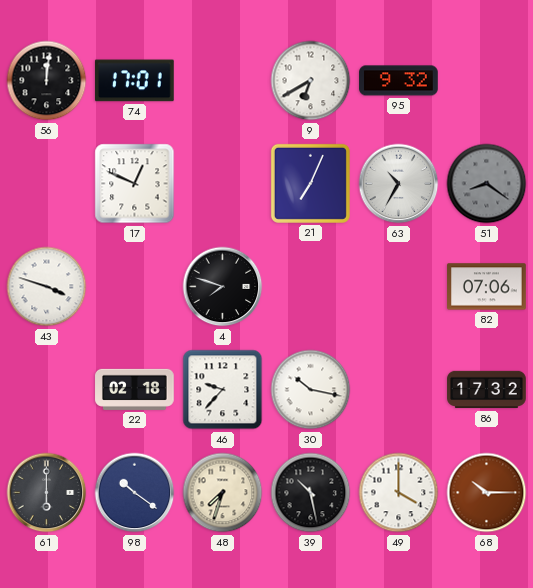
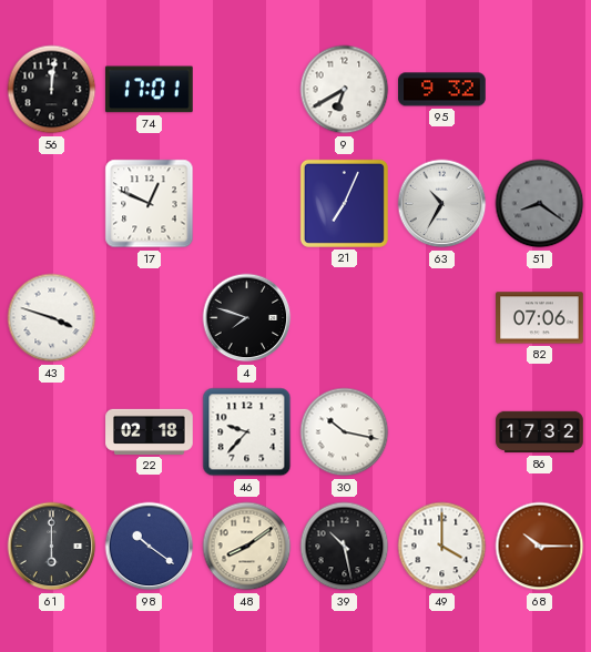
48: 7:33 -> 8:09
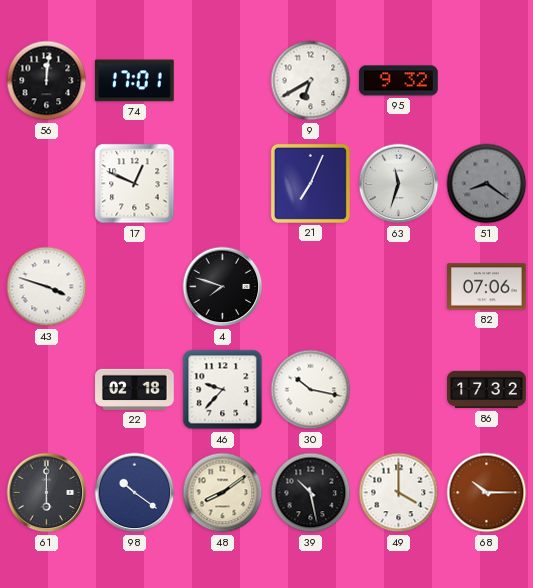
63: 10:35 -> 11:33
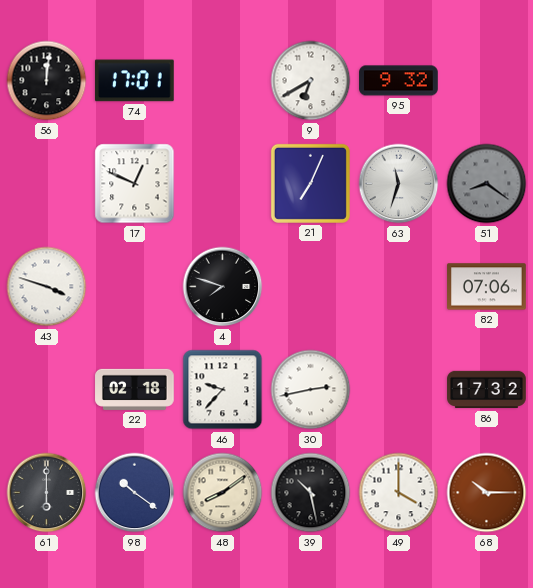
30: 10:17 -> 2:43
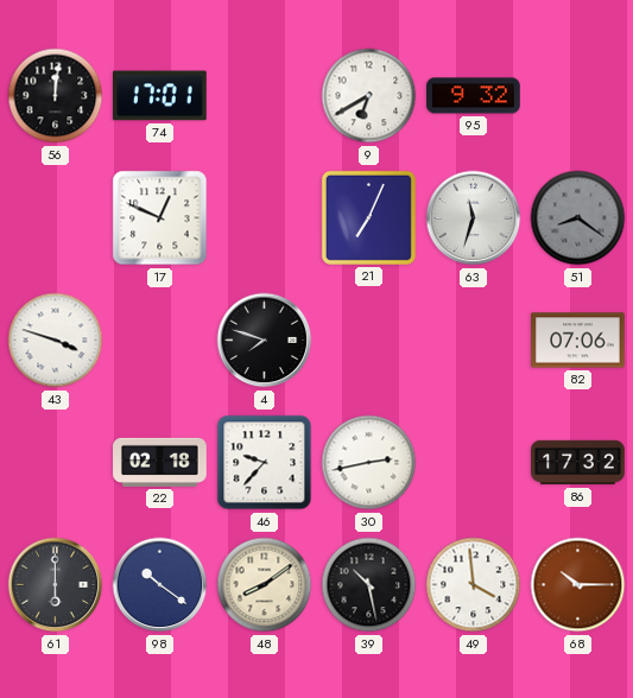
49: 4:00 -> 3:59
